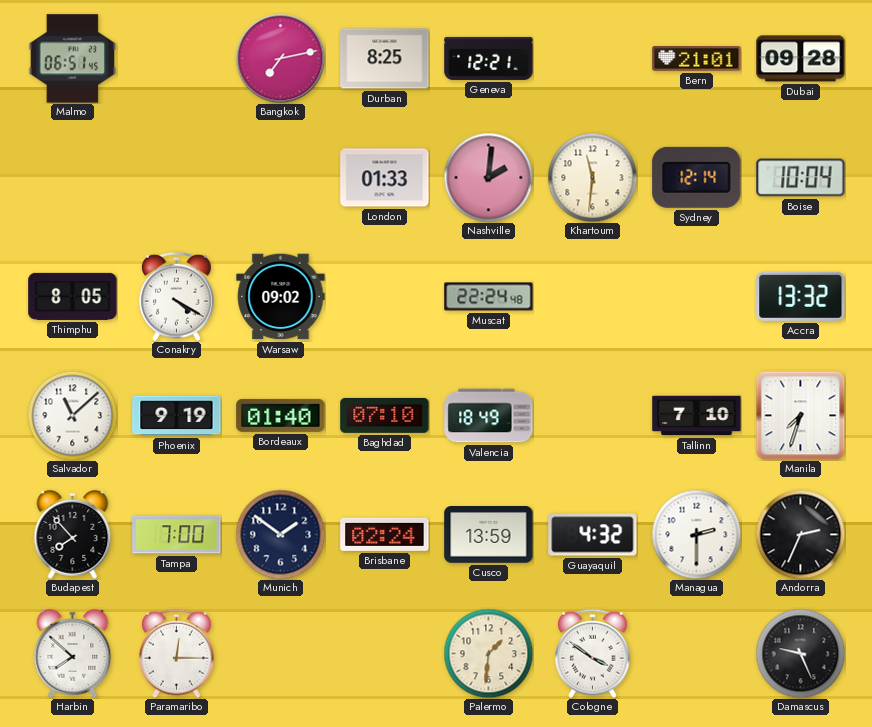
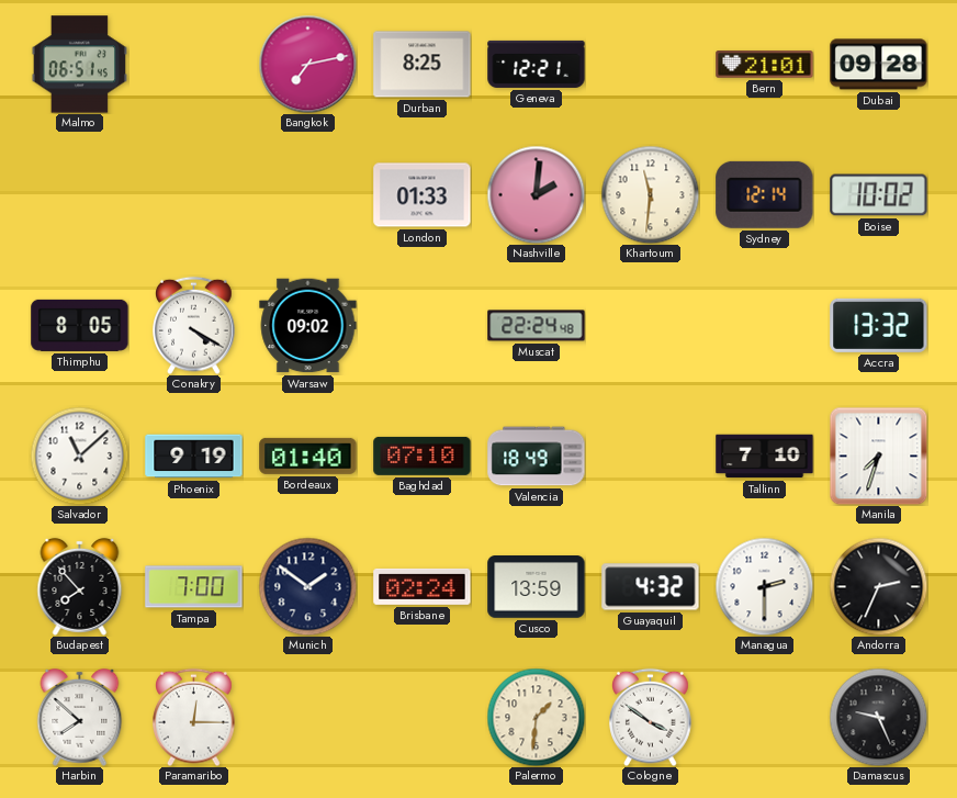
Boise: 10:04 -> 10:02
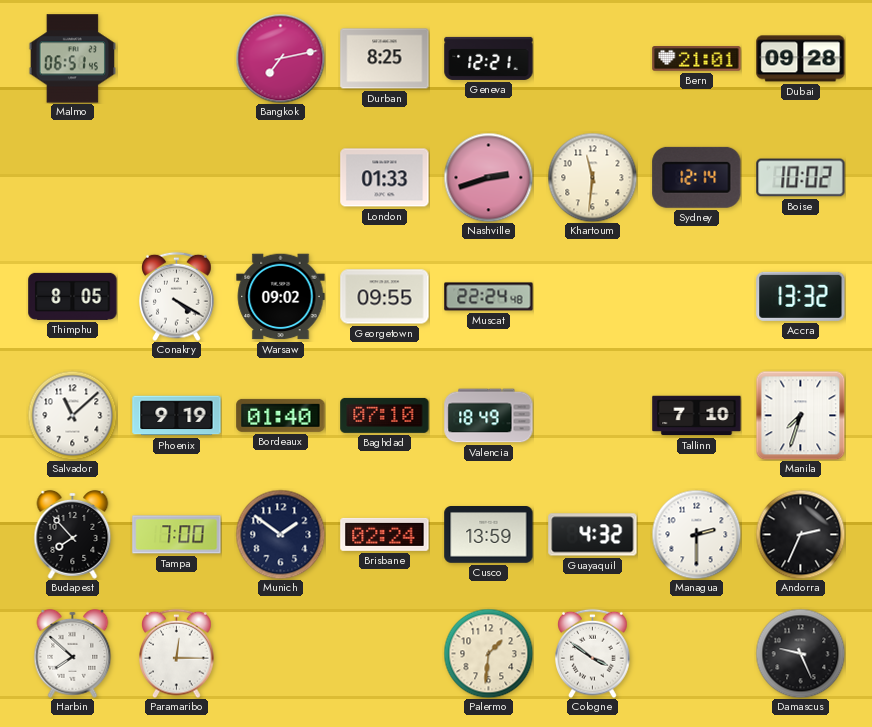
Nashville: 2:01 -> 2:42
Georgetown: none -> 09:55
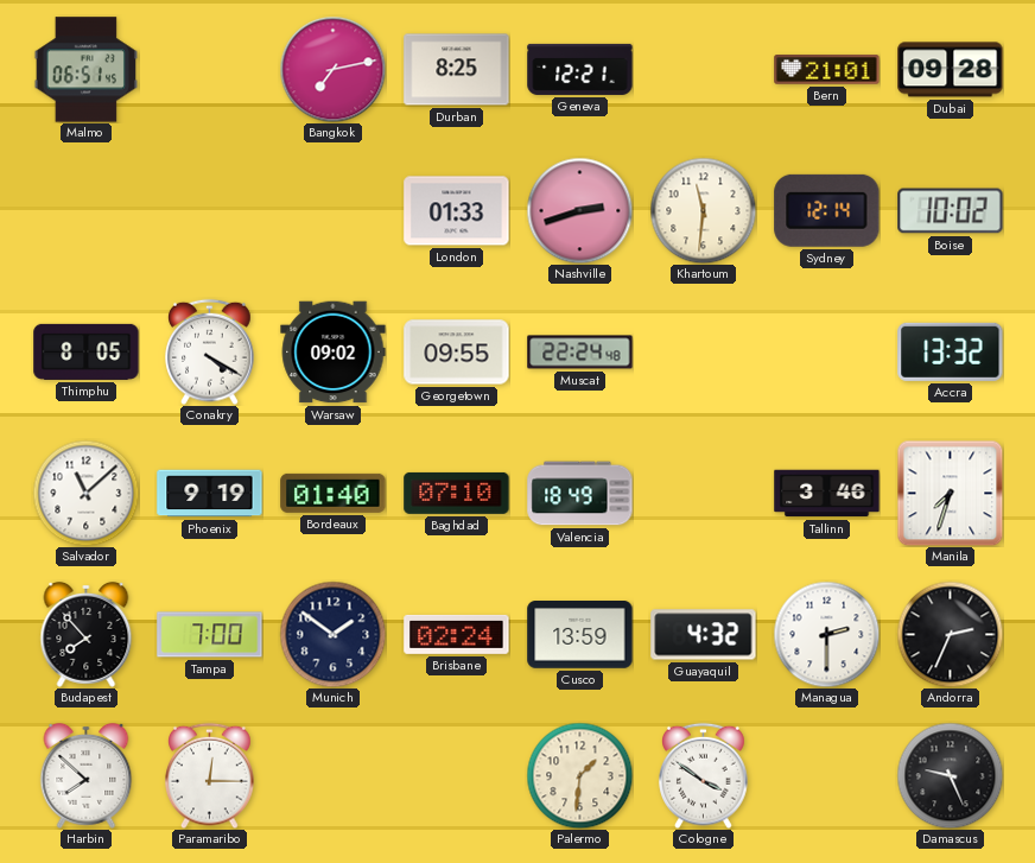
Tallinn: 7:10 -> 3:46
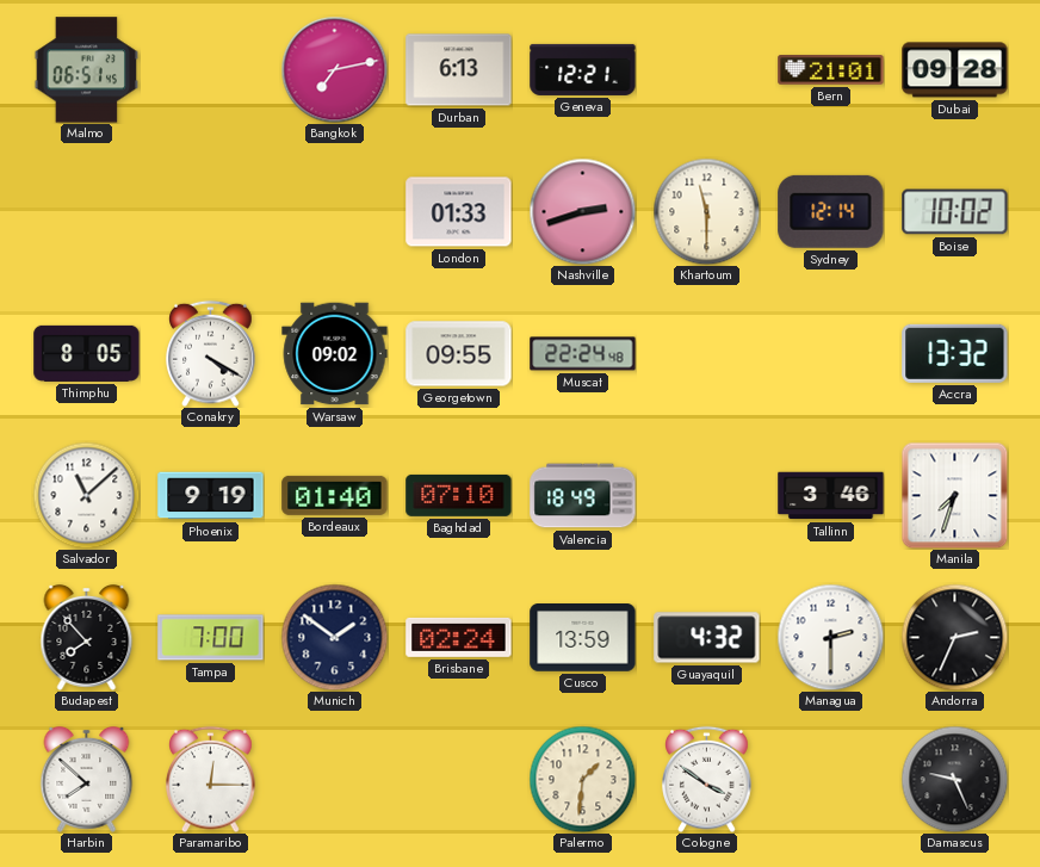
Durban: 8:25 -> 6:13
Khartoum: 11:31 -> 11:30
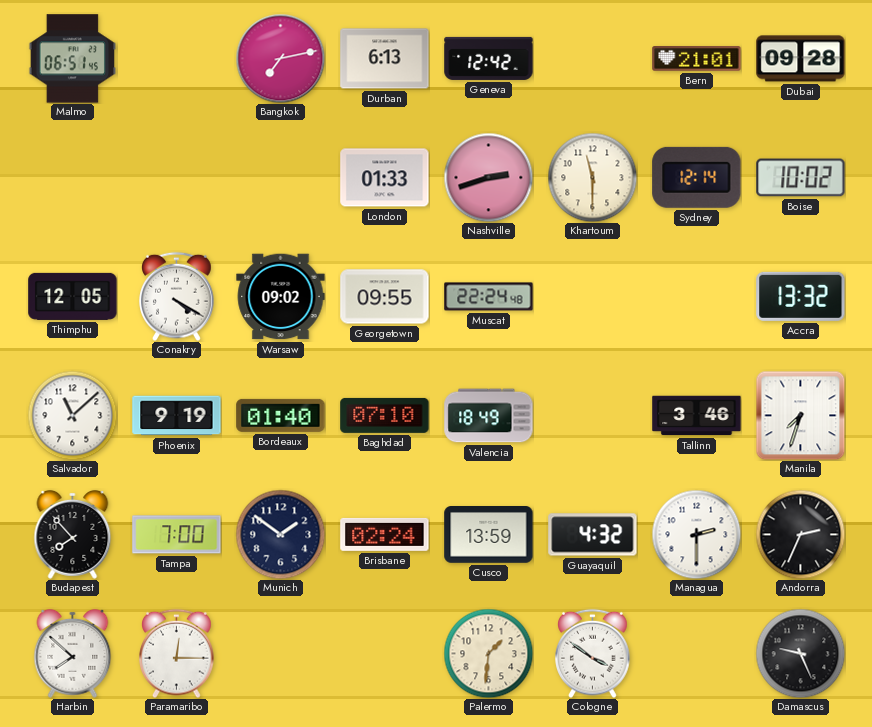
Geneva: 12:21 -> 12:42
Thimphu: 8:05 -> 12:05
